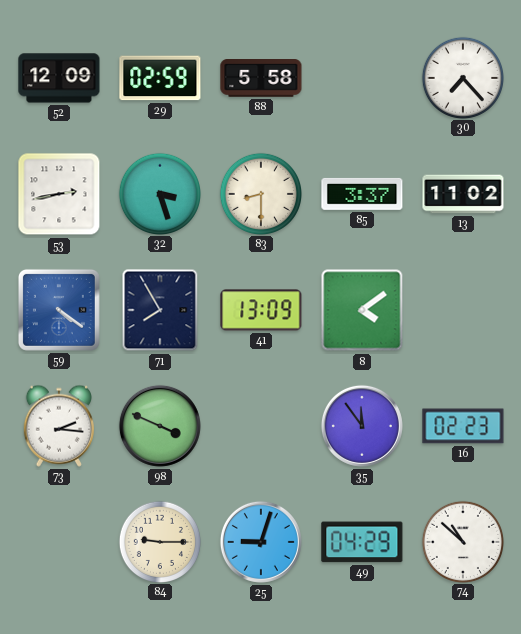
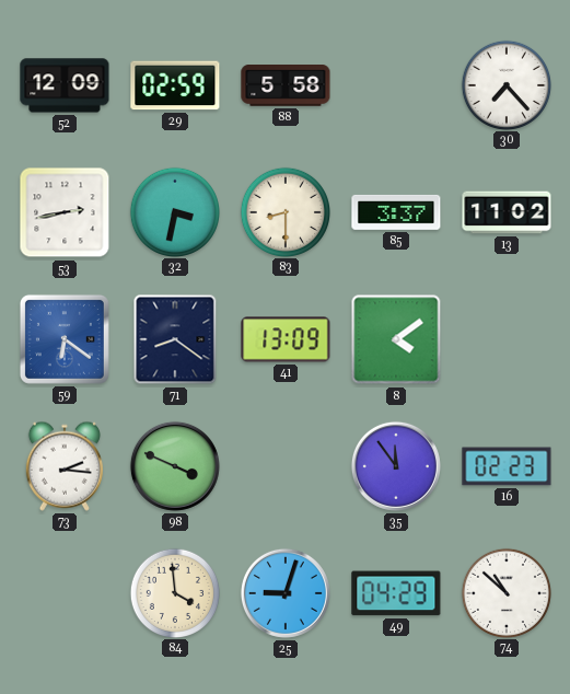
32: 3:27 -> 3:32
59: 4:21 -> 6:21
71: 7:55 -> 8:21
84: 9:15 -> 3:59
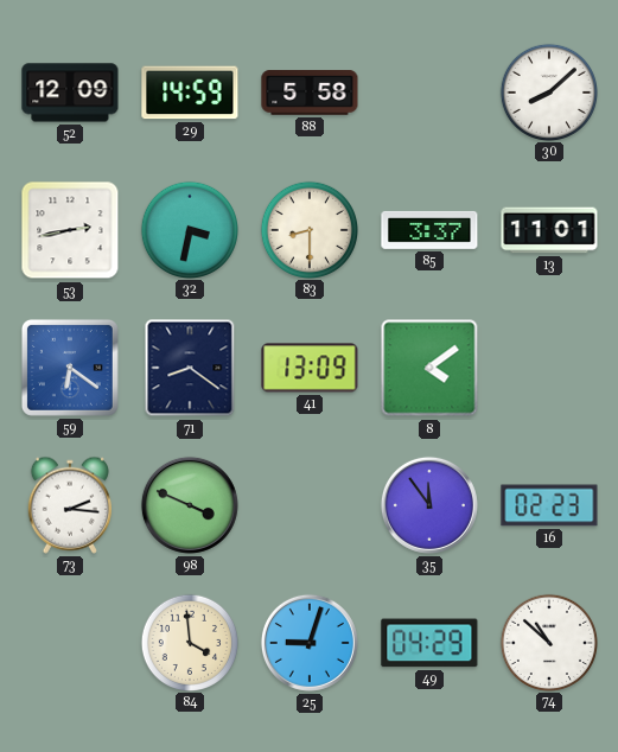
29: 02:59 -> 14:59
30: 7:23 -> 8:08
13: 11:02 -> 11:01
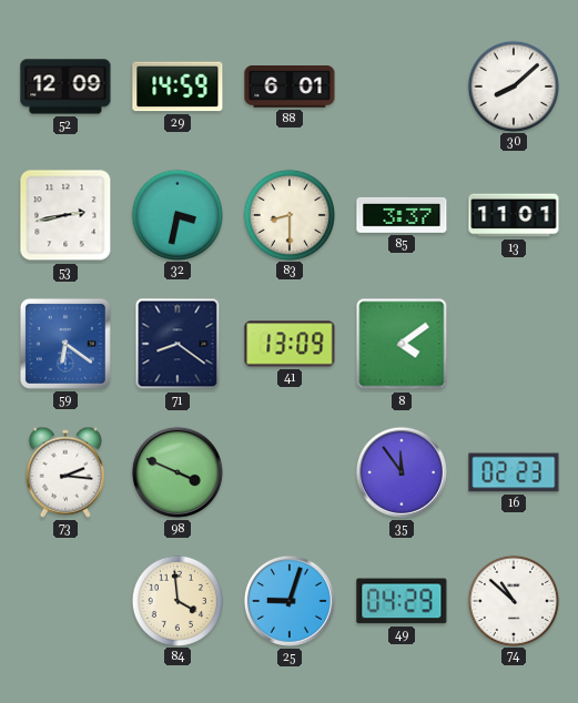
88: 5:58 -> 6:01
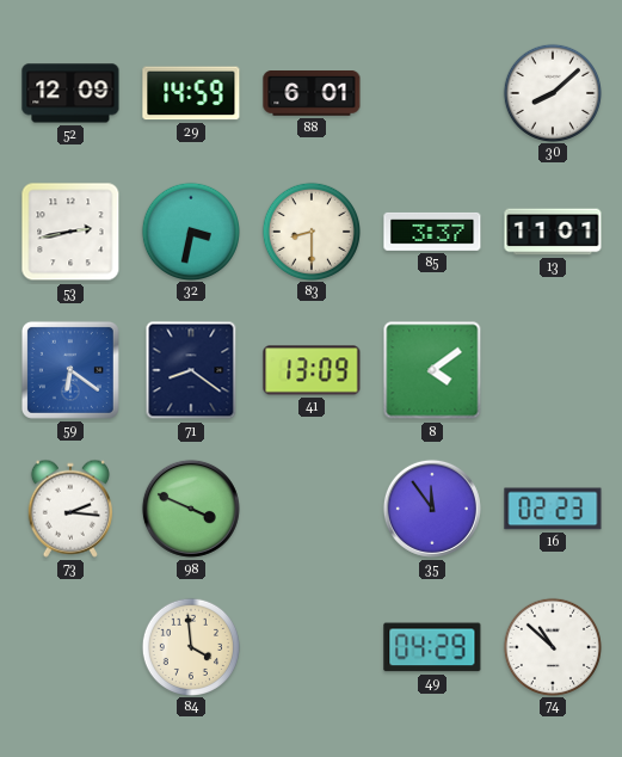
25: 9:03 -> none
